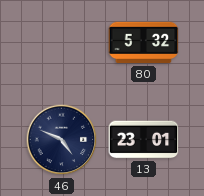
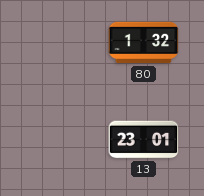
80: 5:32 -> 1:32
46: 4:49 -> none
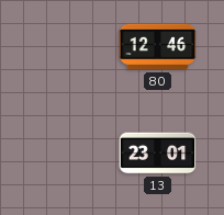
80: 1:32 -> 12:46
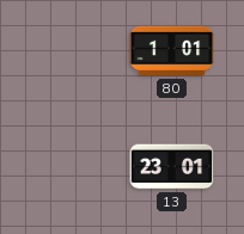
80: 12:46 -> 1:01
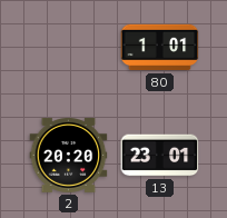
2: none -> 20:20
